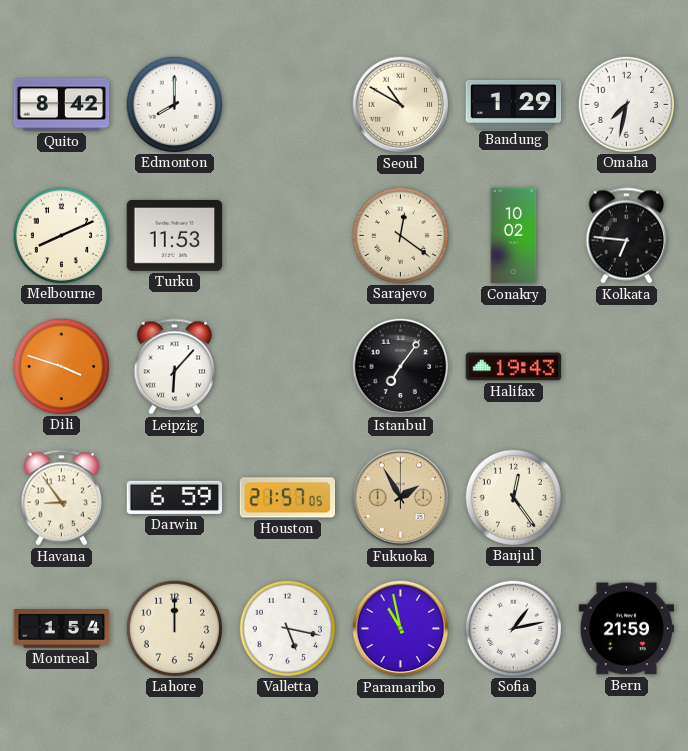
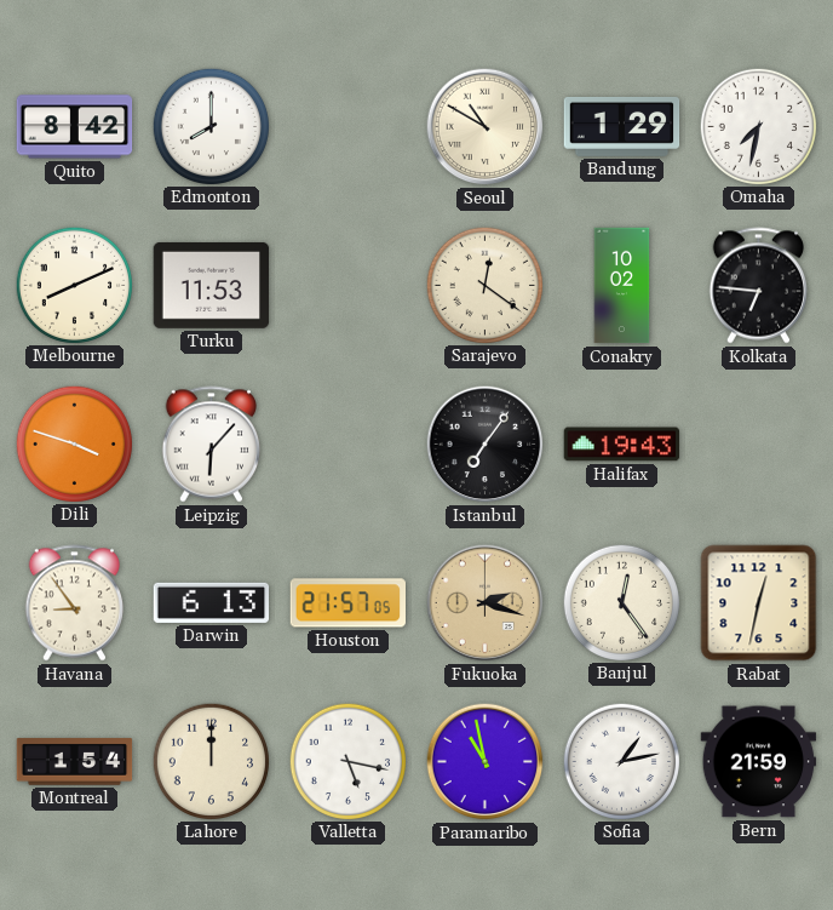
Darwin: 6:59 -> 6:13
Fukuoka: 1:55 -> 2:18
Rabat: none -> 12:32
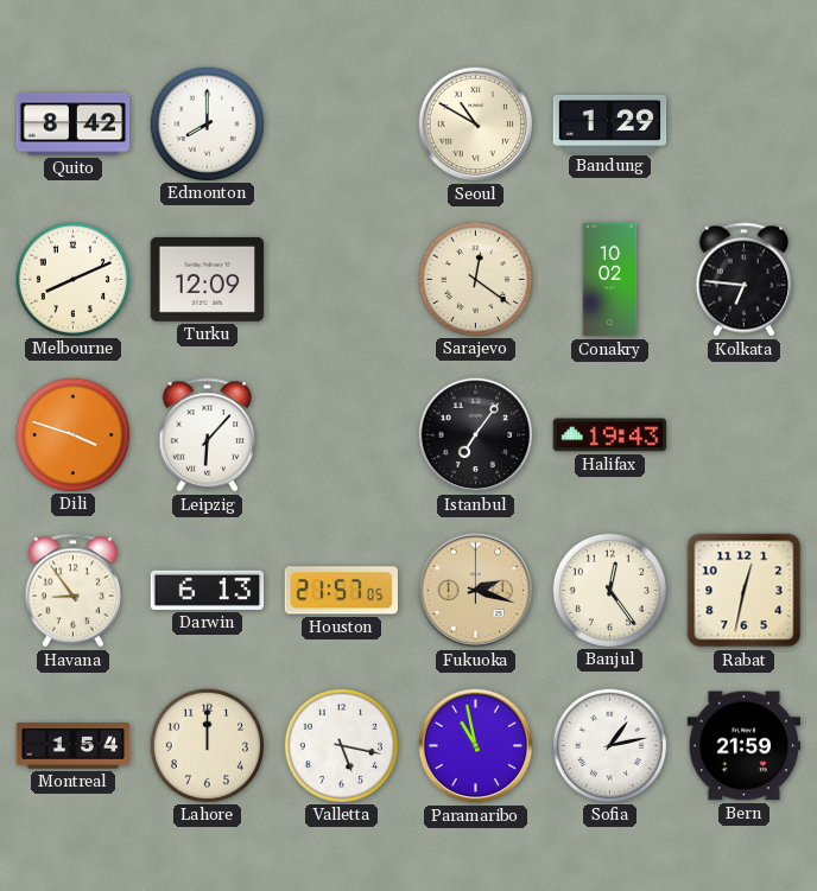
Omaha: 7:32 -> none
Turku: 11:53 -> 12:09
